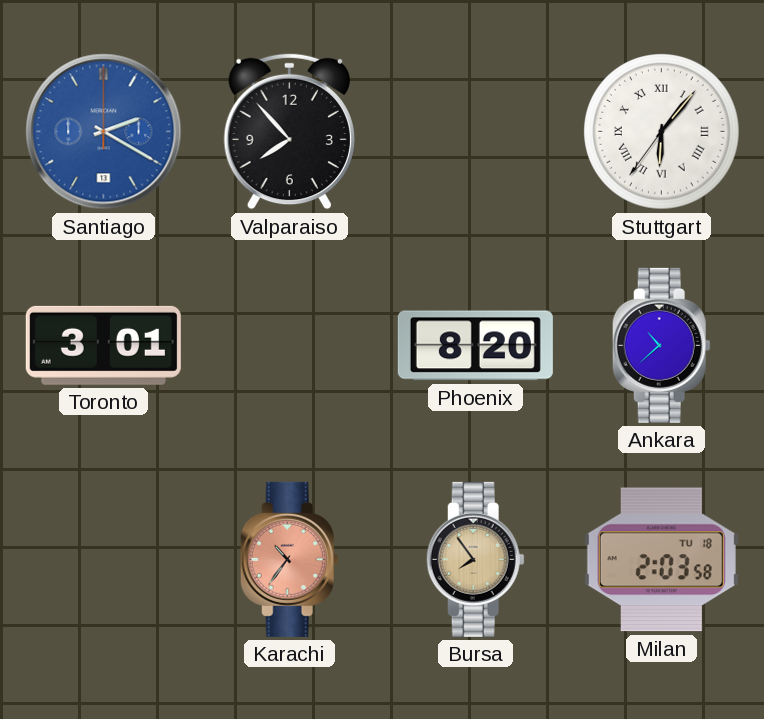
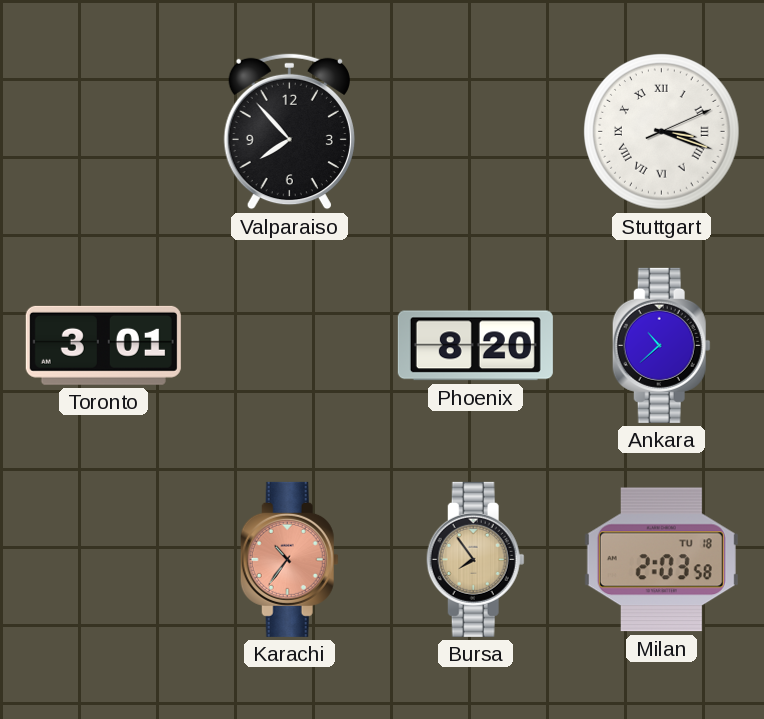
Santiago: 2:20 -> none
Stuttgart: 6:06 -> 3:18
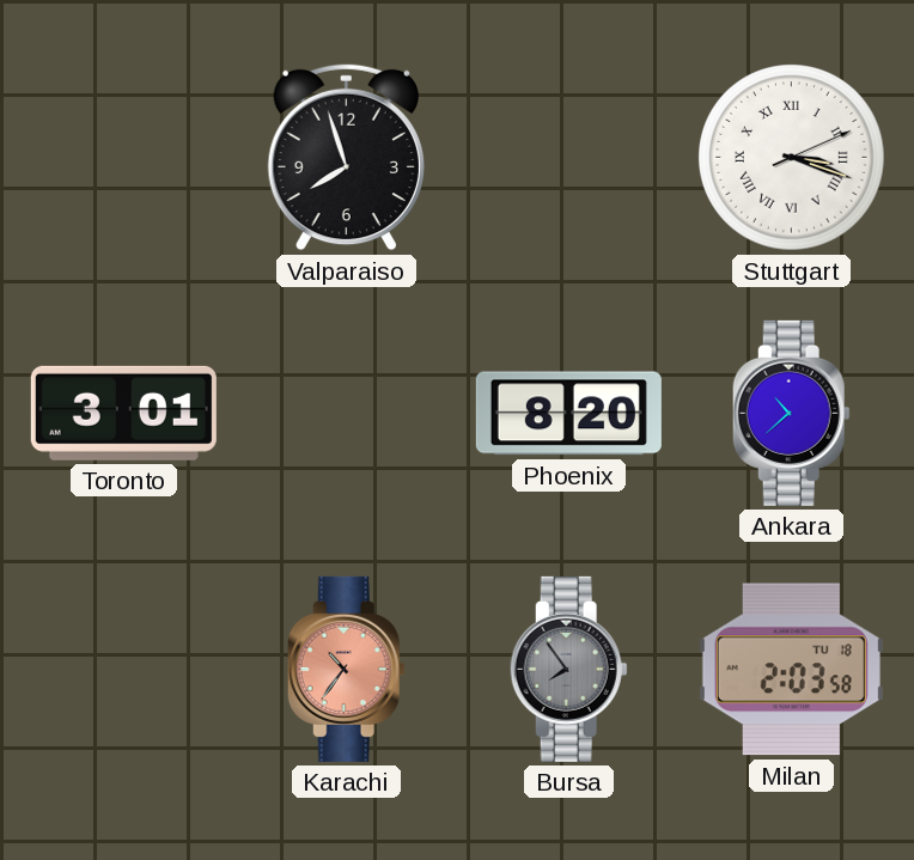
Valparaiso: 7:53 -> 7:57
Bursa dial: champagne -> grey
